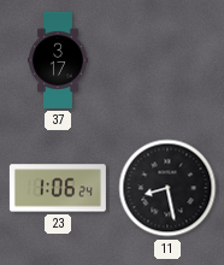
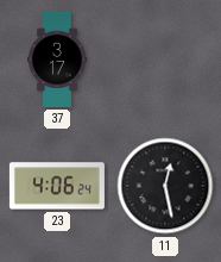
23: 1:06 -> 4:06
11: 8:28 -> 12:28
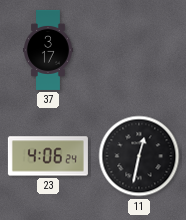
11: 12:28 -> 12:32
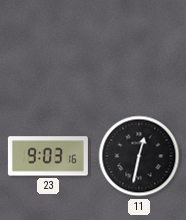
37: 3:17 -> none
23: 4:06 -> 9:03
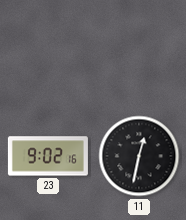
23: 9:03 -> 9:02
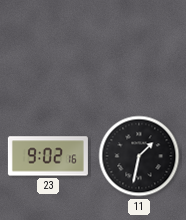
11: 12:32 -> 1:32
